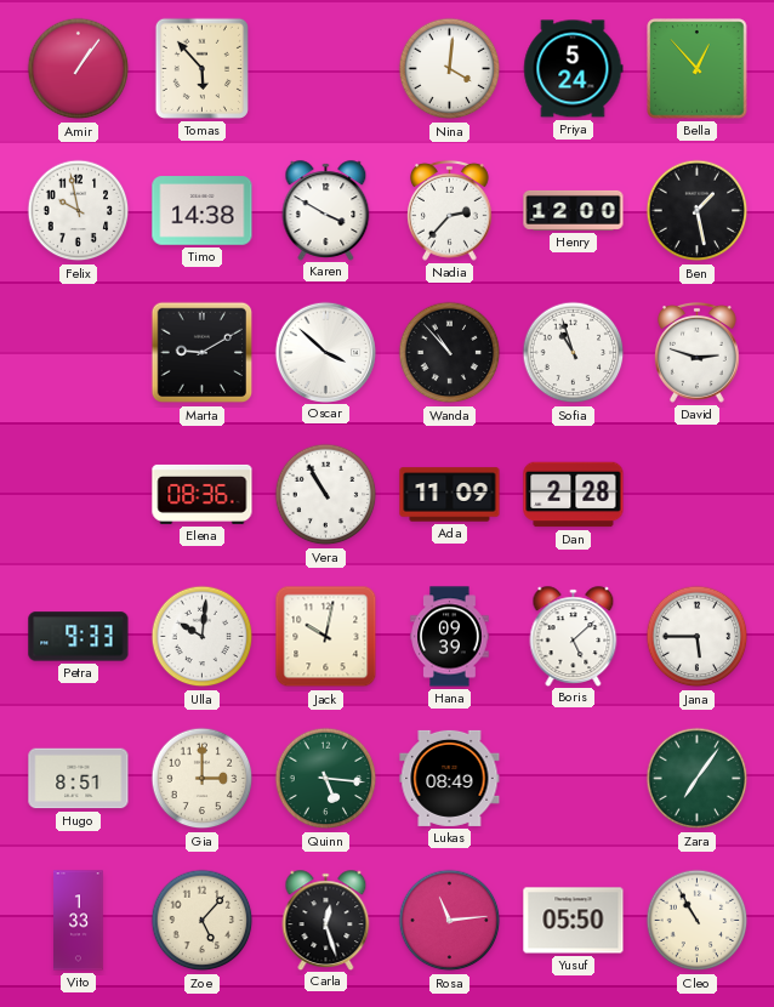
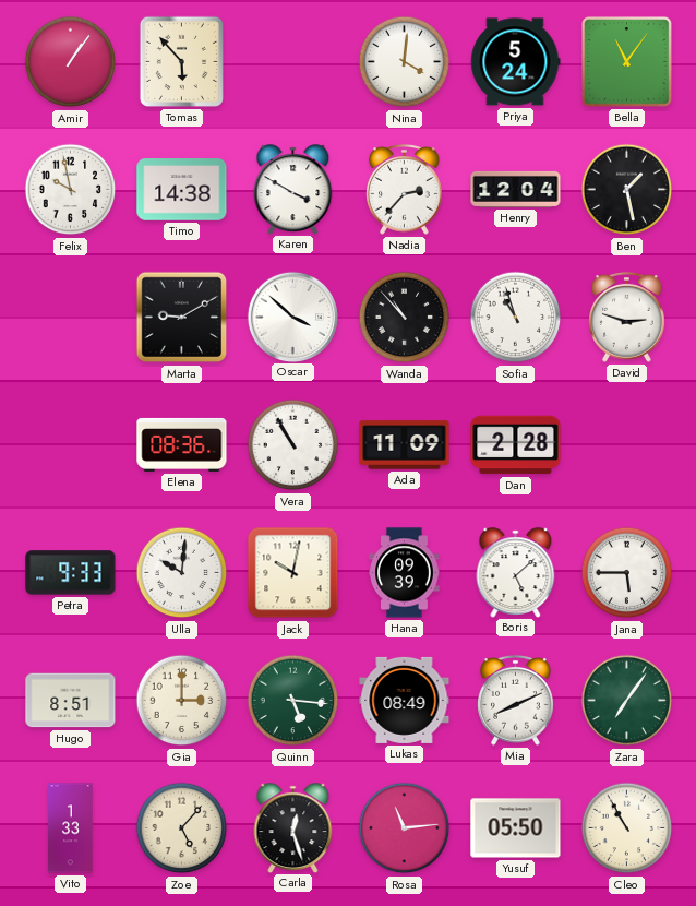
Bella: 12:53 -> 11:06
Henry: 12:00 -> 12:04
Mia: none -> 8:11
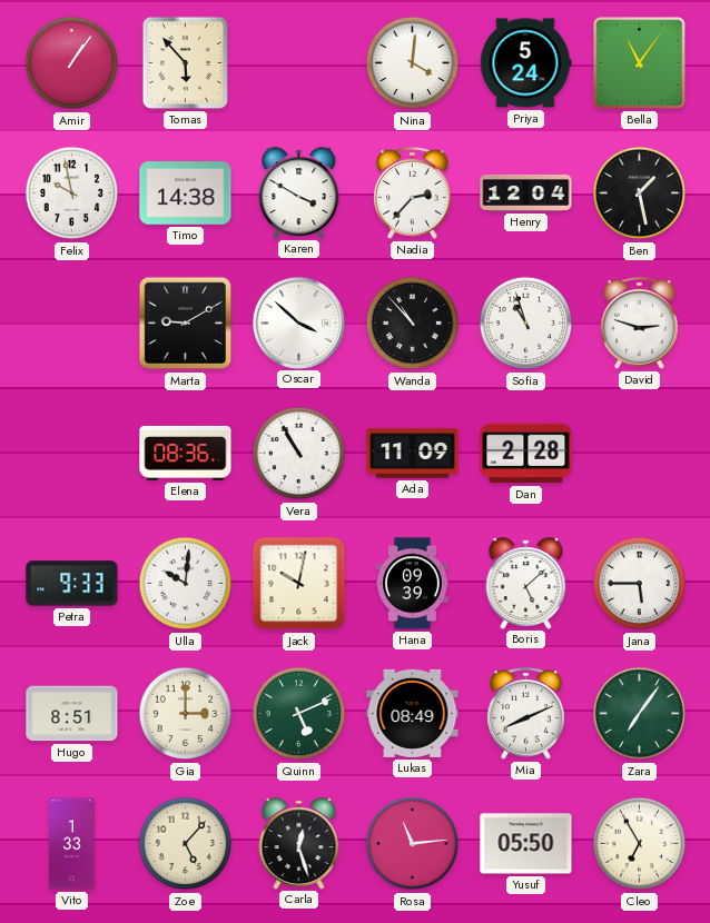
Quinn: 5:16 -> 5:11
Cleo: 10:55 -> 6:55
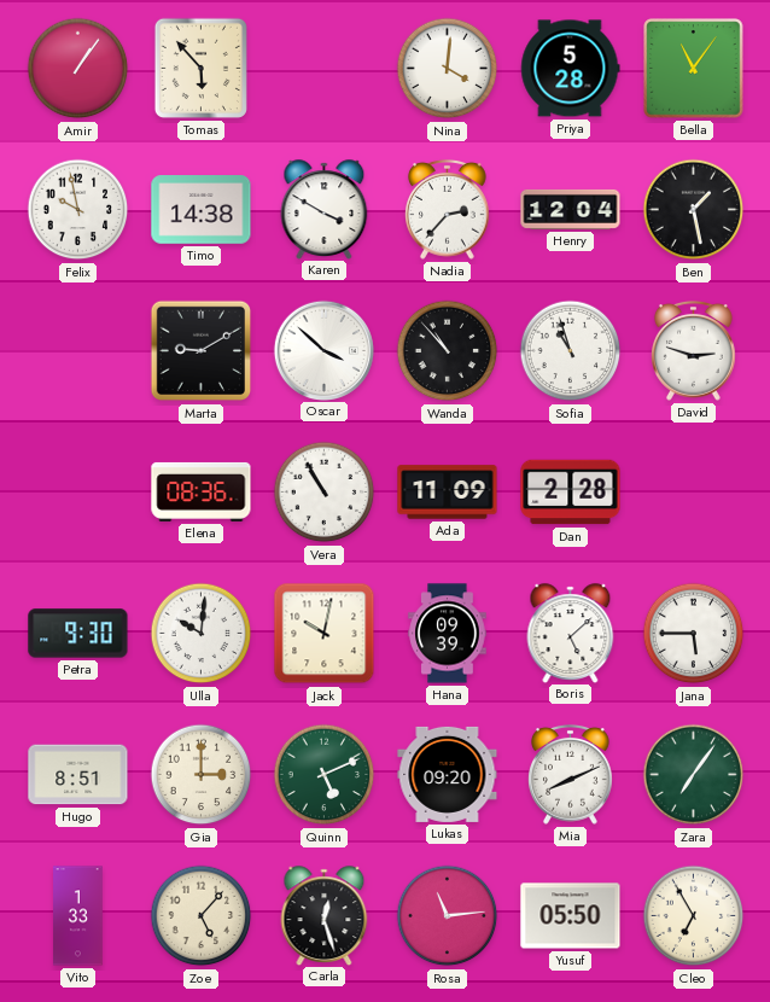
Priya: 5:24 -> 5:28
Petra: 9:33 -> 9:30
Lukas: 08:49 -> 09:20
